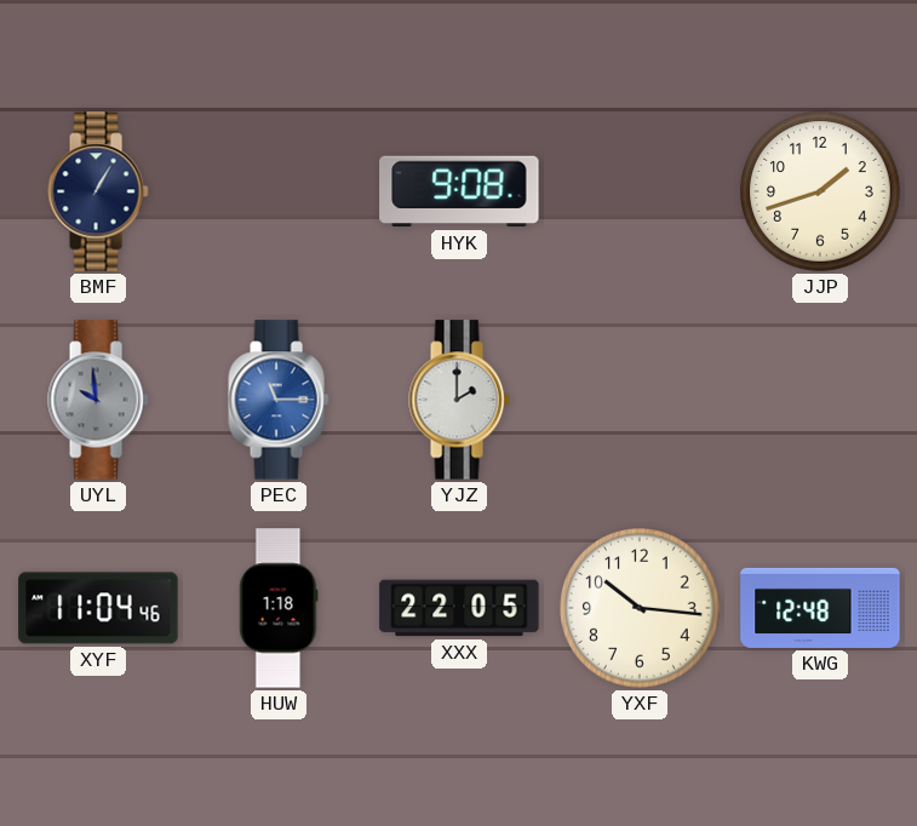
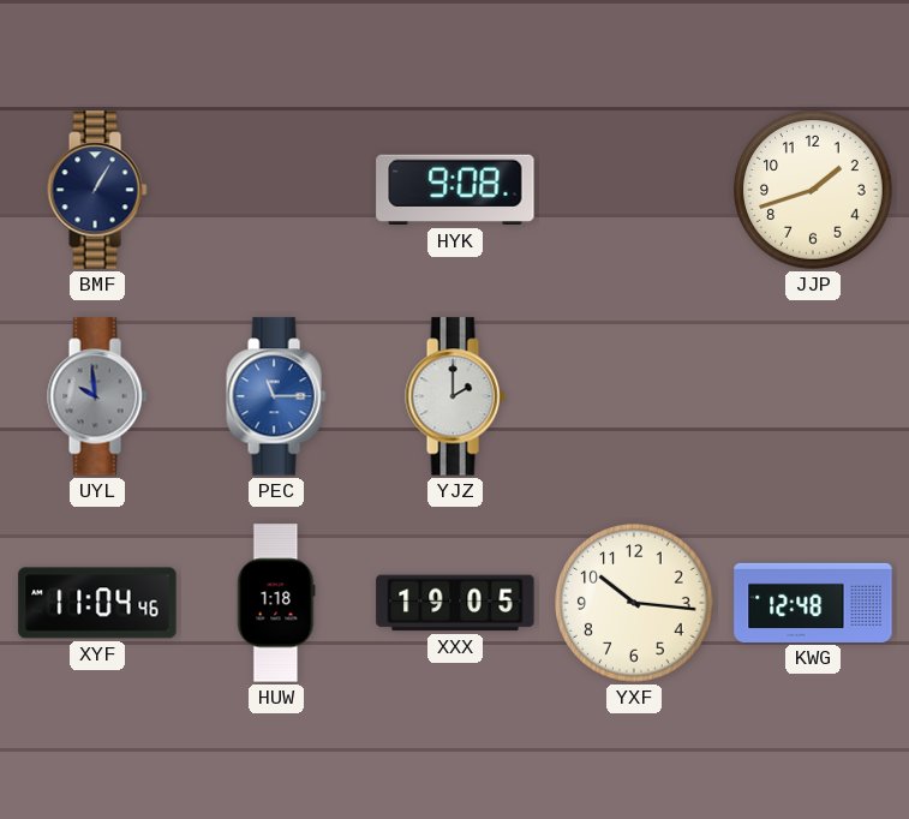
XXX: 22:05 -> 19:05
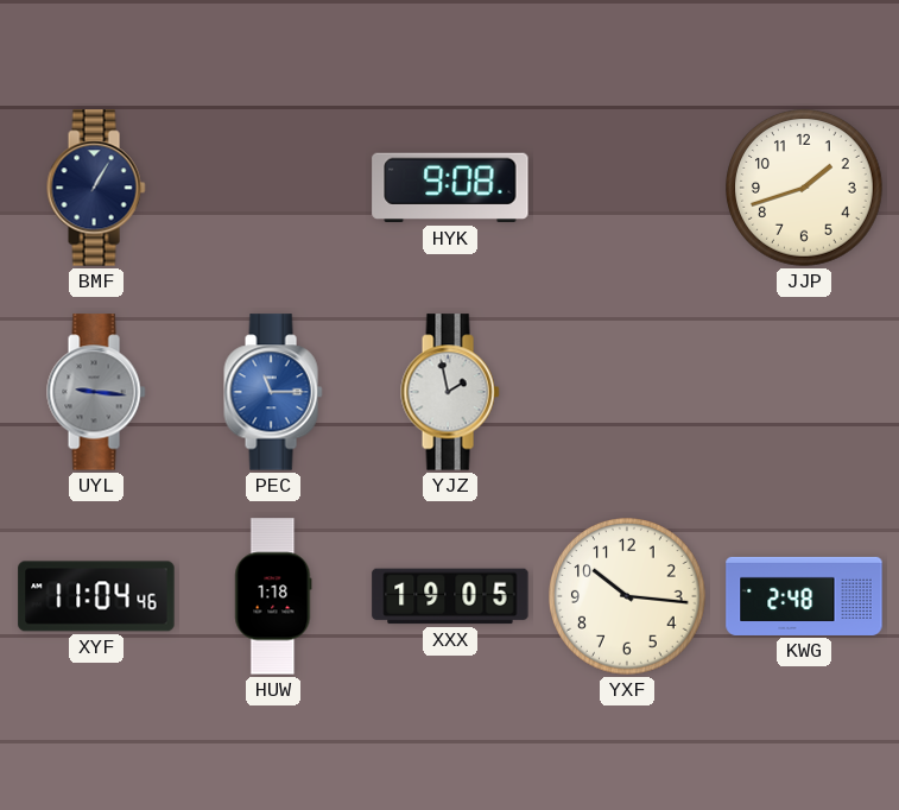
UYL: 9:59 -> 9:16
YJZ: 2:00 -> 1:58
KWG: 12:48 -> 2:48
